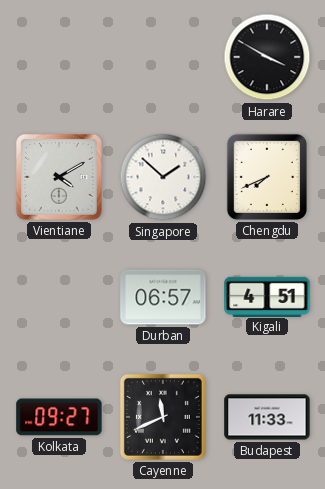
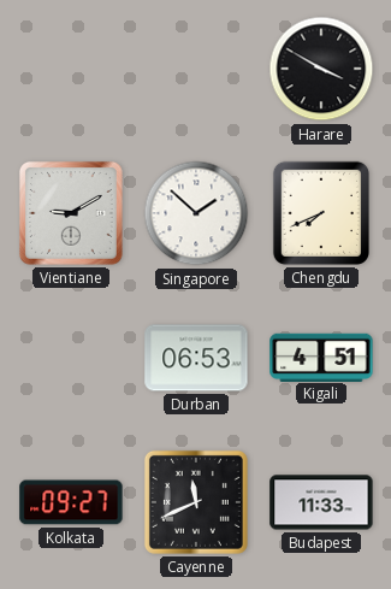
Vientiane: 4:10 -> 9:10
Durban: 06:57 -> 06:53
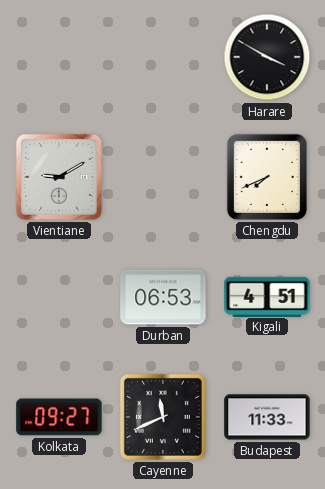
Singapore: 1:52 -> none
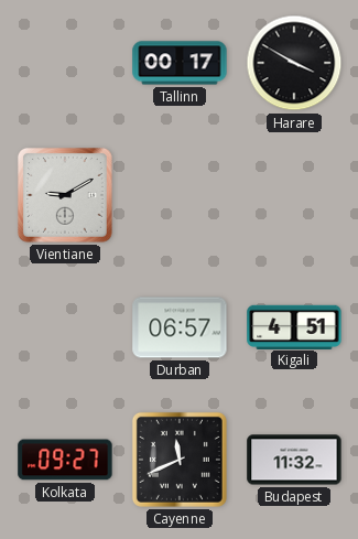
Tallinn: none -> 00:17
Chengdu: 7:41 -> none
Durban: 06:53 -> 06:57
Budapest: 11:33 -> 11:32
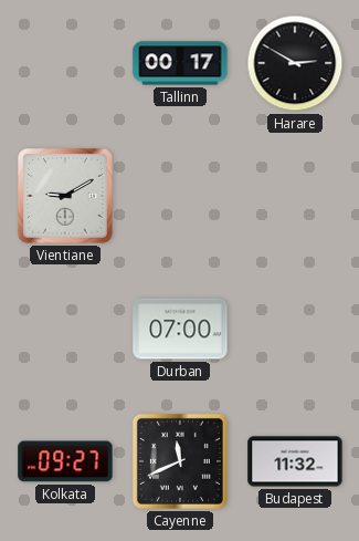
Harare: 3:50 -> 2:50
Durban: 06:57 -> 07:00
Kigali: 4:51 -> none
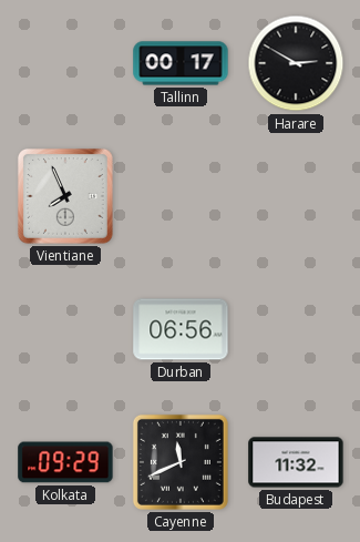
Vientiane: 9:10 -> 7:56
Durban: 07:00 -> 06:56
Kolkata: 09:27 -> 09:29
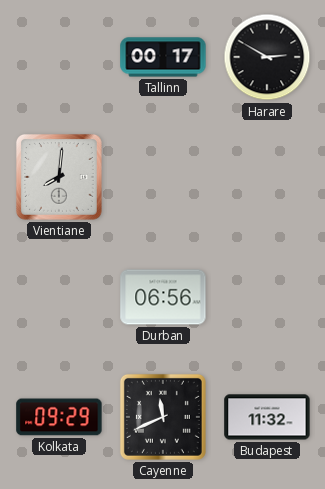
Vientiane: 7:56 -> 8:01
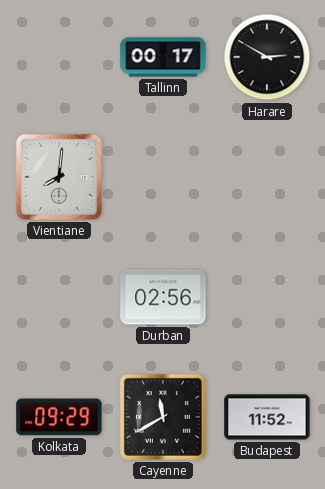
Durban: 06:56 -> 02:56
Cayenne: 11:41 -> 11:40
Budapest: 11:32 -> 11:52
